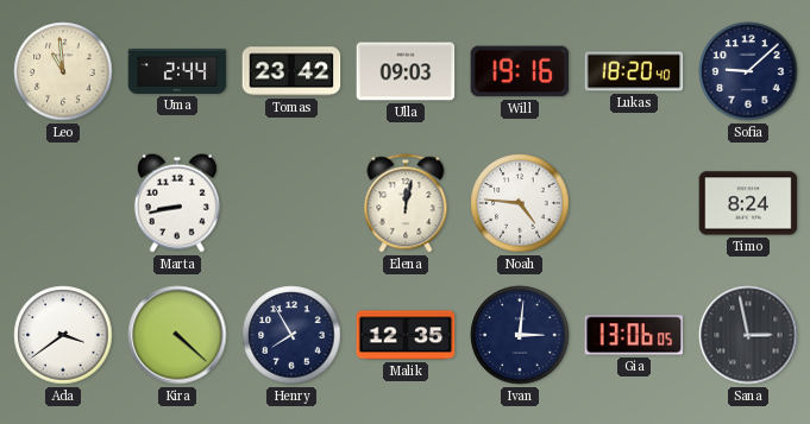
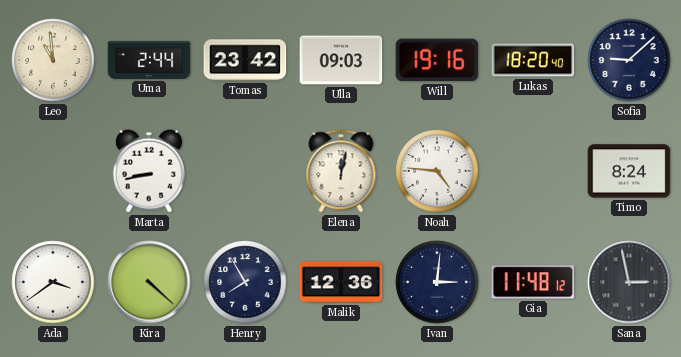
Malik: 12:35 -> 12:36
Gia: 13:06 -> 11:48
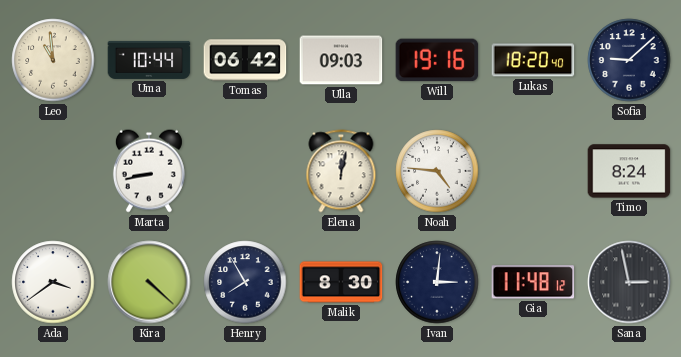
Uma: 2:44 -> 10:44
Tomas: 23:42 -> 06:42
Malik: 12:36 -> 8:30
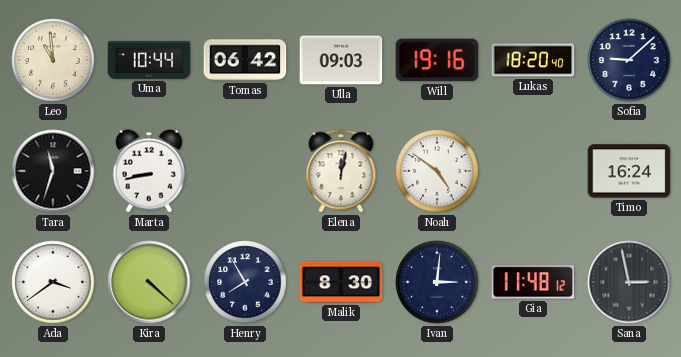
Tara: none -> 11:33
Noah: 4:46 -> 4:51
Timo: 8:24 -> 16:24
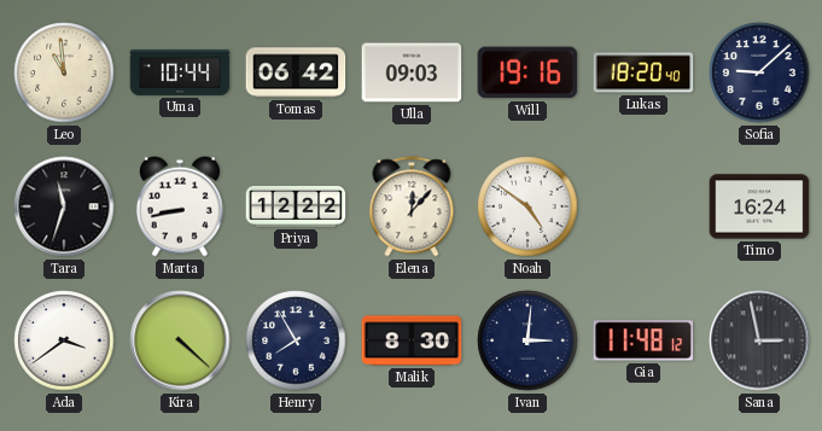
Priya: none -> 12:22
Elena: 12:02 -> 12:07
